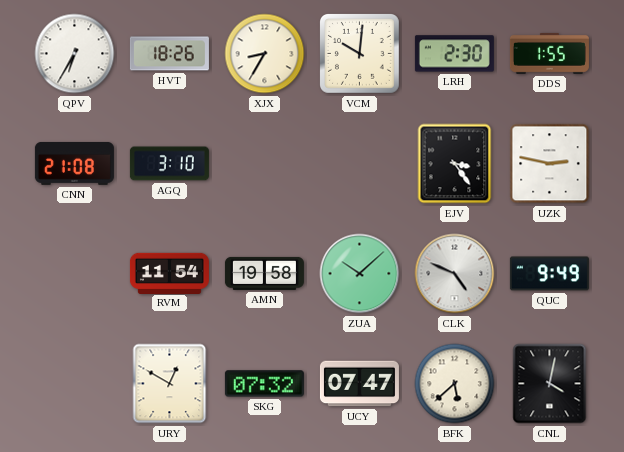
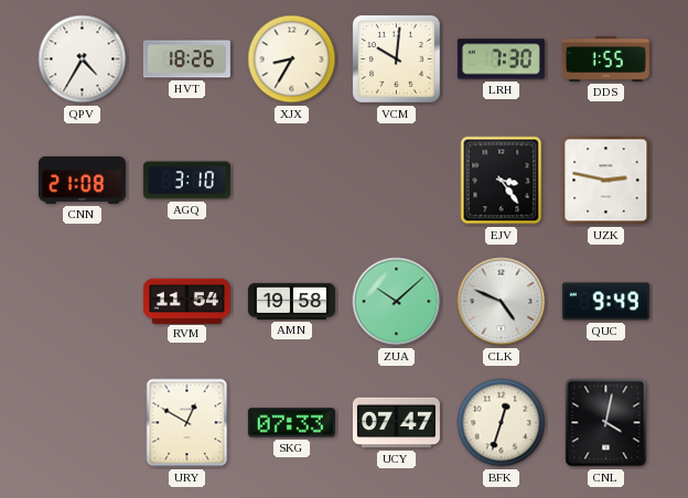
QPV: 6:35 -> 4:35
LRH: 2:30 -> 7:30
SKG: 07:32 -> 07:33
BFK: 5:38 -> 12:33
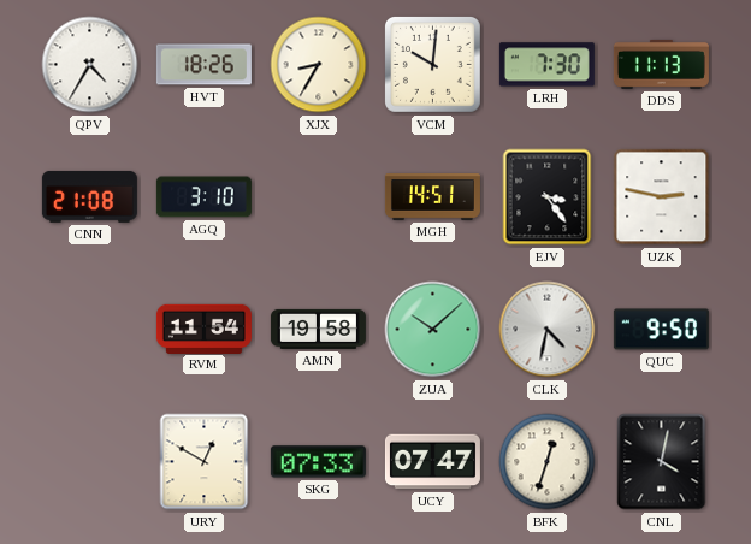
DDS: 1:55 -> 11:13
MGH: none -> 14:51
CLK: 4:49 -> 4:32
QUC: 9:49 -> 9:50
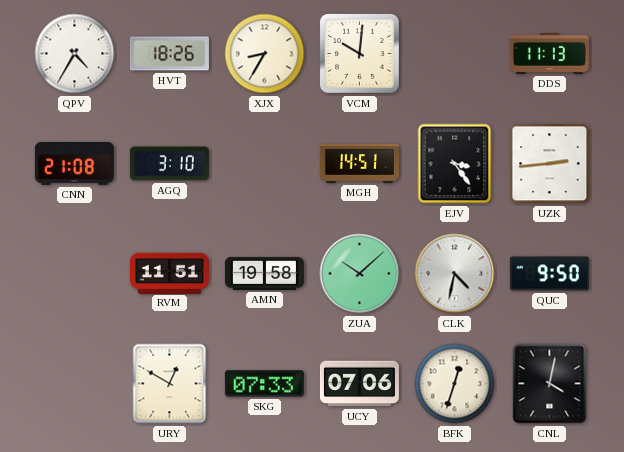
LRH: 7:30 -> none
UZK: 2:47 -> 2:44
RVM: 11:54 -> 11:51
UCY: 07:47 -> 07:06
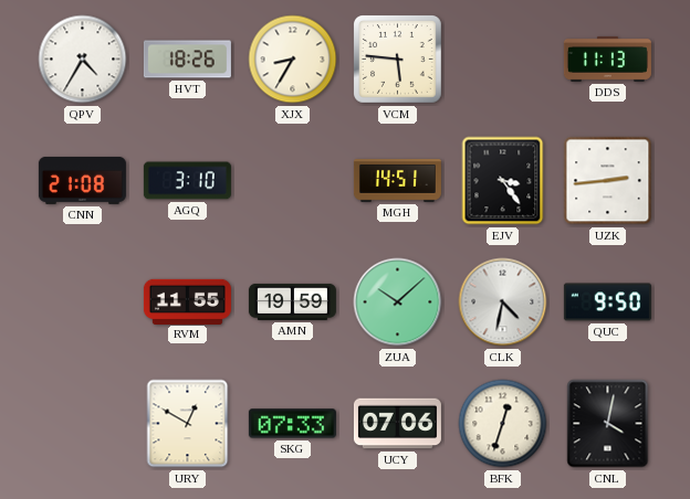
VCM: 10:01 -> 5:46
RVM: 11:51 -> 11:55
AMN: 19:58 -> 19:59
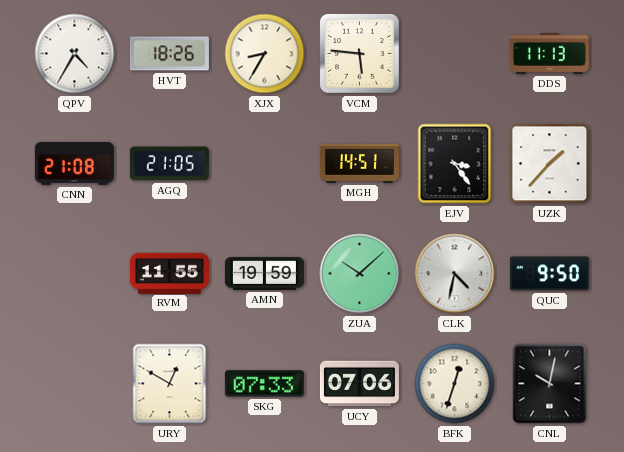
AGQ: 3:10 -> 21:05
UZK: 2:44 -> 1:37
CNL: 4:02 -> 10:02
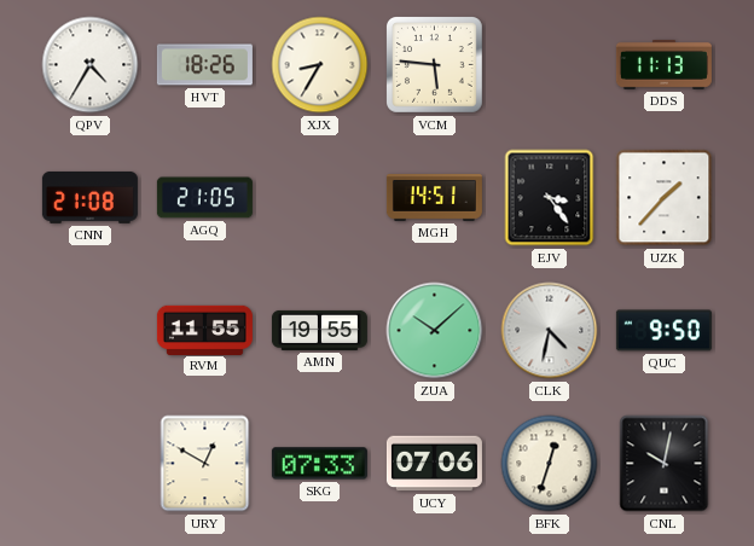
AMN: 19:59 -> 19:55
